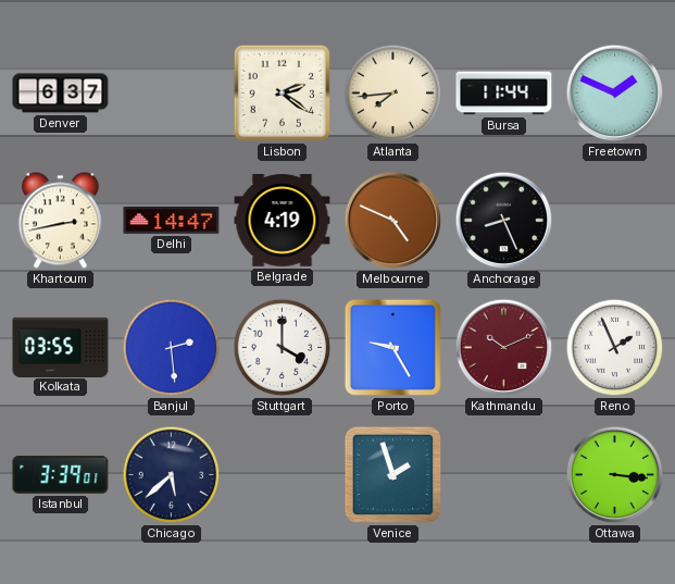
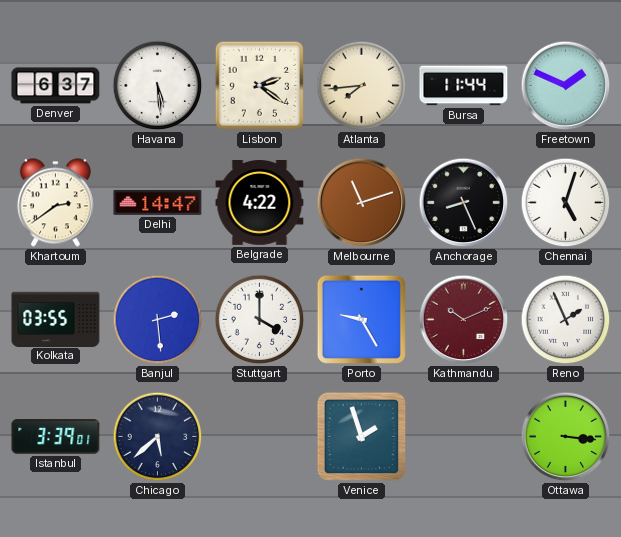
Havana: none -> 5:29
Khartoum: 2:43 -> 2:39
Belgrade: 4:19 -> 4:22
Melbourne: 4:49 -> 11:12
Chennai: none -> 5:03
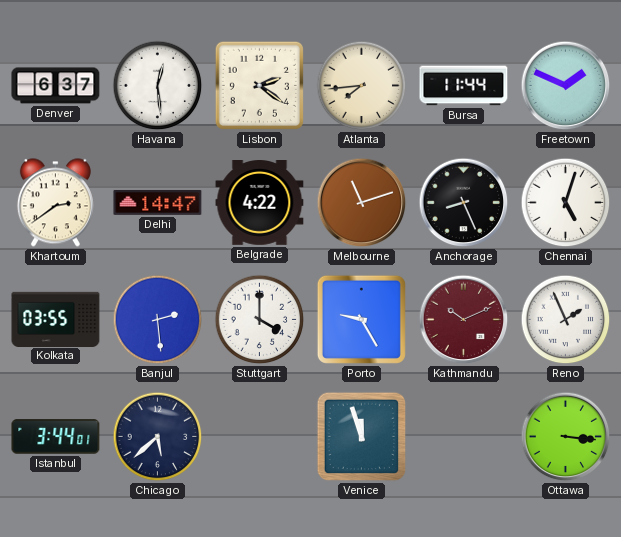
Havana: 5:29 -> 12:29
Istanbul: 3:39 -> 3:44
Venice: 1:57 -> 11:57
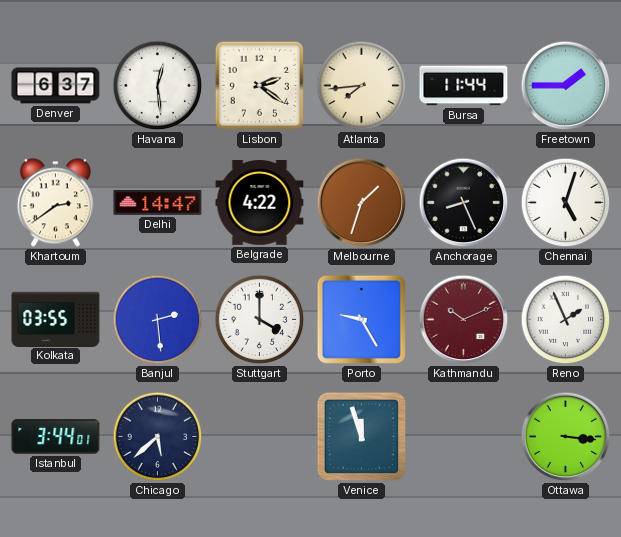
Freetown: 1:49 -> 1:45
Melbourne: 11:12 -> 1:33
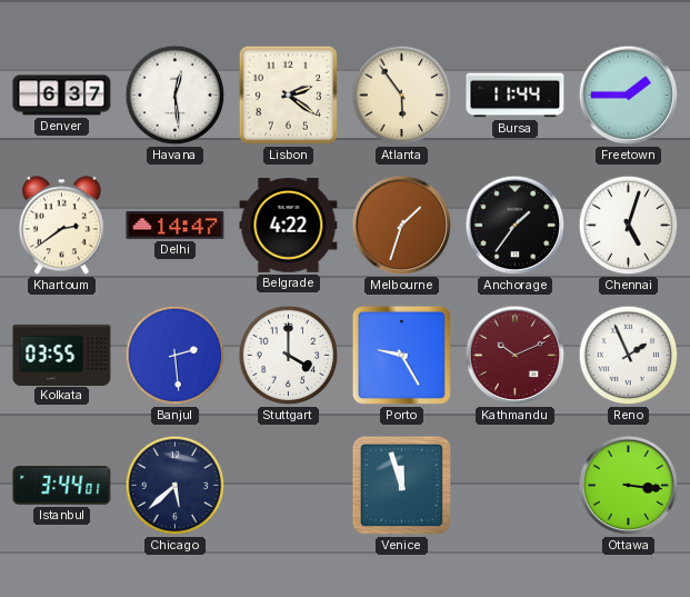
Atlanta: 7:44 -> 5:54
Anchorage: 8:26 -> 1:36
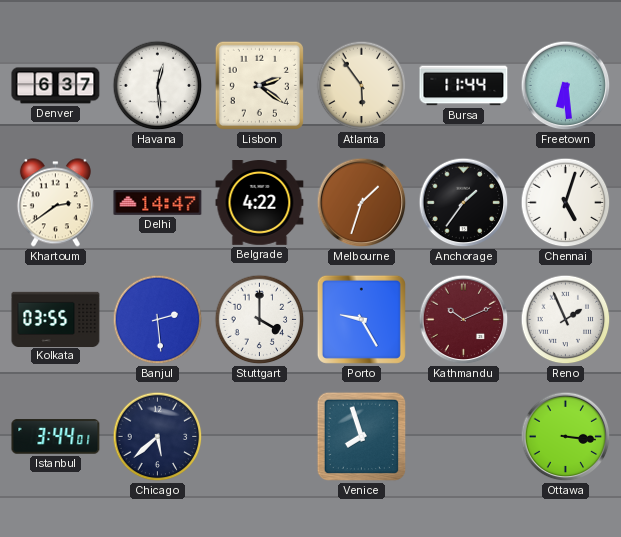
Freetown: 1:45 -> 6:29
Venice: 11:57 -> 7:57
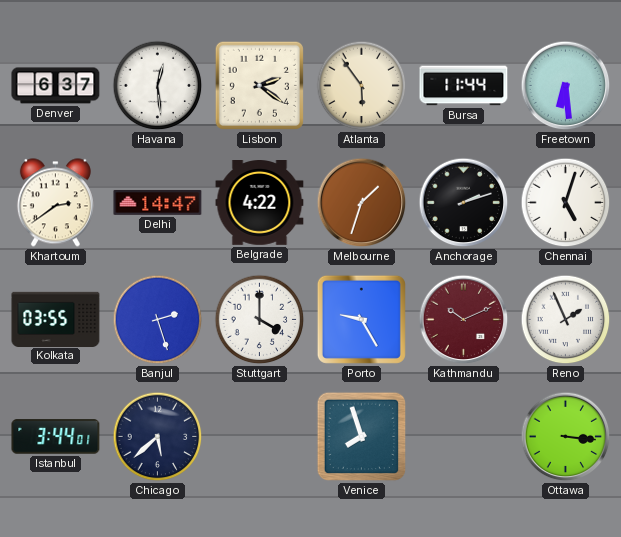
Anchorage: 1:36 -> 2:12
Banjul: 2:29 -> 2:27
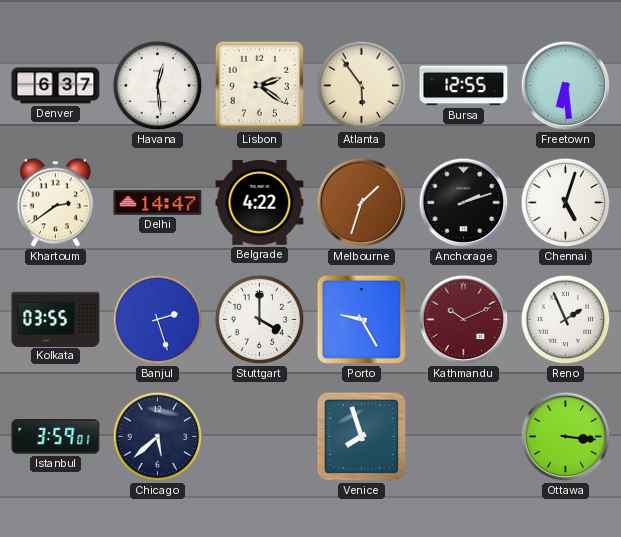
Bursa: 11:44 -> 12:55
Istanbul: 3:44 -> 3:59
